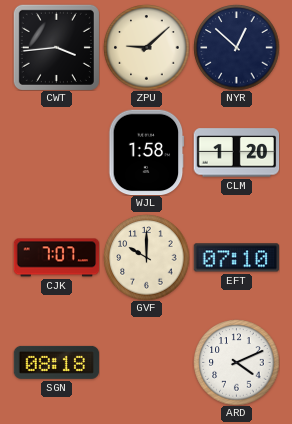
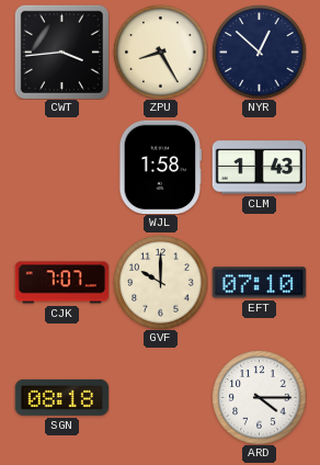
ZPU: 9:08 -> 8:25
CLM: 1:20 -> 1:43
ARD: 4:11 -> 4:15
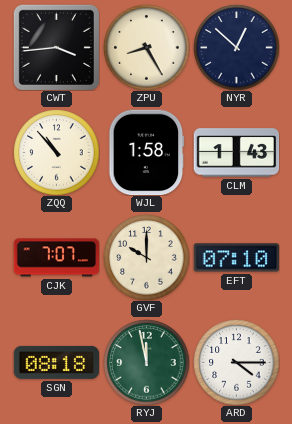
ZQQ: none -> 10:53
RYJ: none -> 11:58
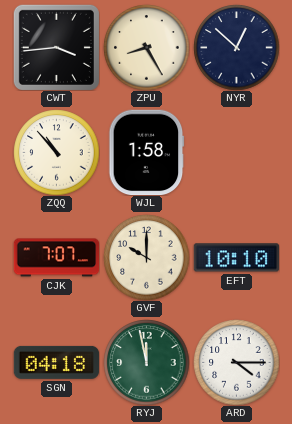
CLM: 1:43 -> none
EFT: 07:10 -> 10:10
SGN: 08:18 -> 04:18
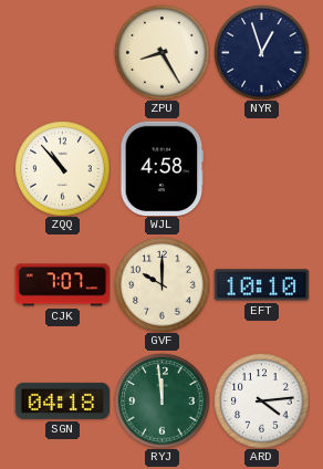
CWT: 3:44 -> none
NYR: 12:52 -> 12:57
WJL: 1:58 -> 4:58
RYJ: 11:58 -> 11:59
ARD: 4:15 -> 4:14
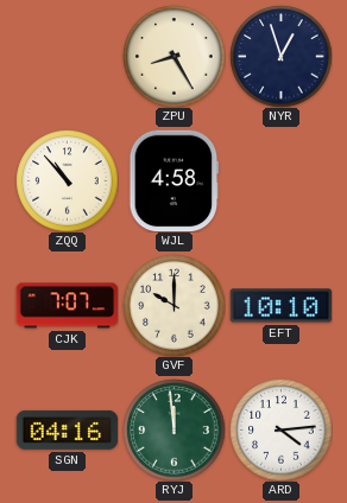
SGN: 04:18 -> 04:16
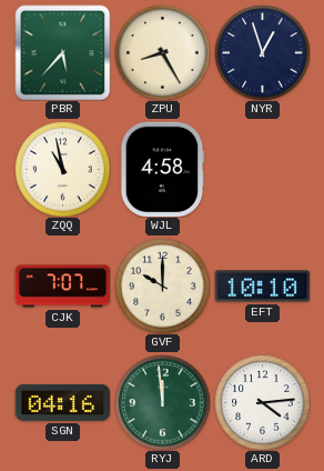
PBR: none -> 5:37
ZQQ: 10:53 -> 10:58
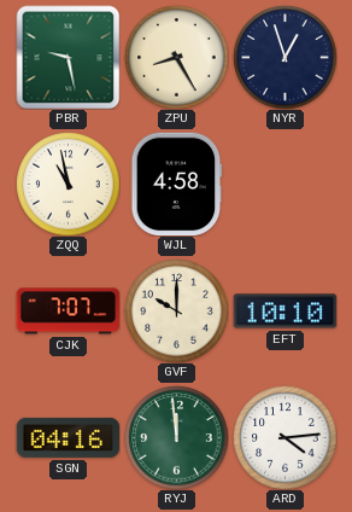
PBR: 5:37 -> 9:28
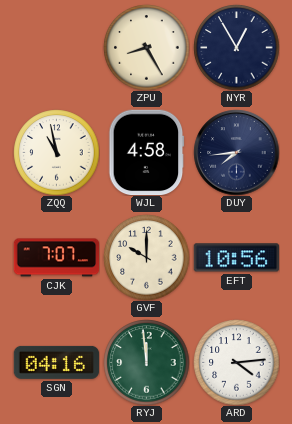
PBR: 9:28 -> none
NYR: 12:57 -> 12:55
DUY: none -> 7:44
EFT: 10:10 -> 10:56
